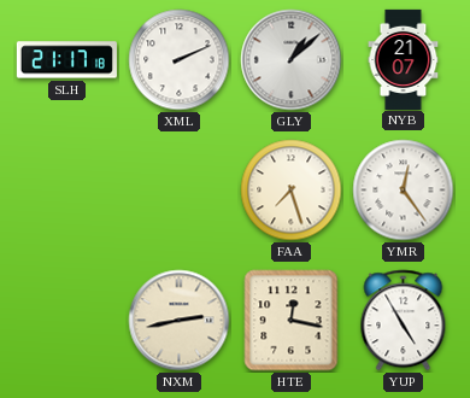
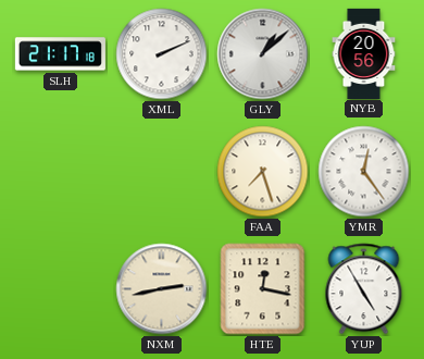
NYB: 21:07 -> 20:56
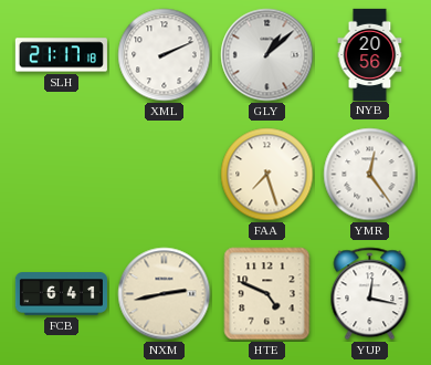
FCB: none -> 6:41
HTE: 12:17 -> 4:49
YUP: 4:55 -> 12:17
